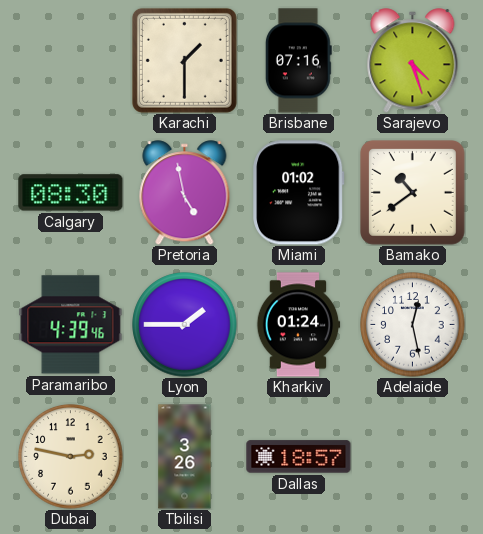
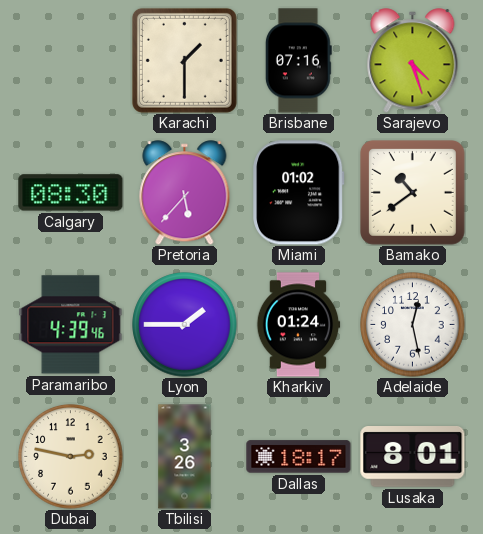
Pretoria: 4:58 -> 5:37
Dallas: 18:57 -> 18:17
Lusaka: none -> 8:01
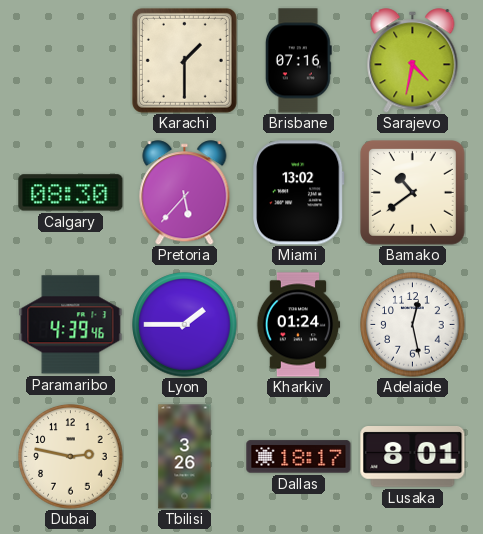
Sarajevo: 4:27 -> 4:32
Miami: 01:02 -> 13:02
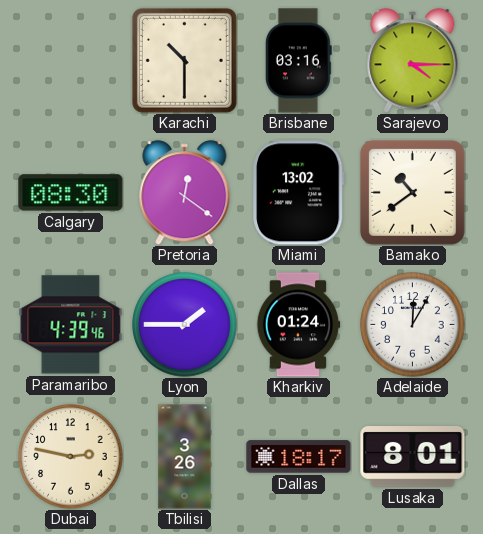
Karachi: 1:30 -> 10:30
Brisbane: 07:16 -> 03:16
Sarajevo: 4:32 -> 4:15
Pretoria: 5:37 -> 12:21
Adelaide: 12:28 -> 12:05
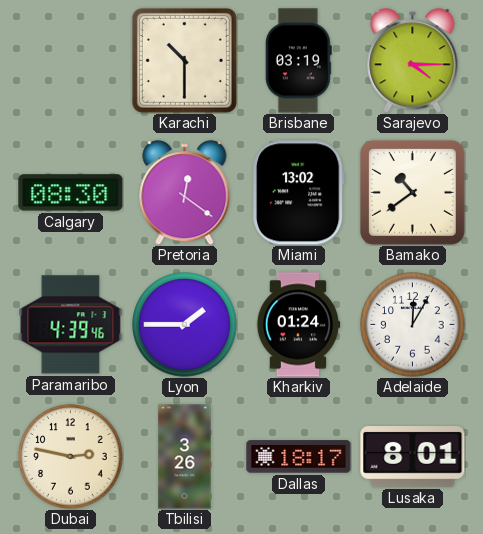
Brisbane: 03:16 -> 03:19
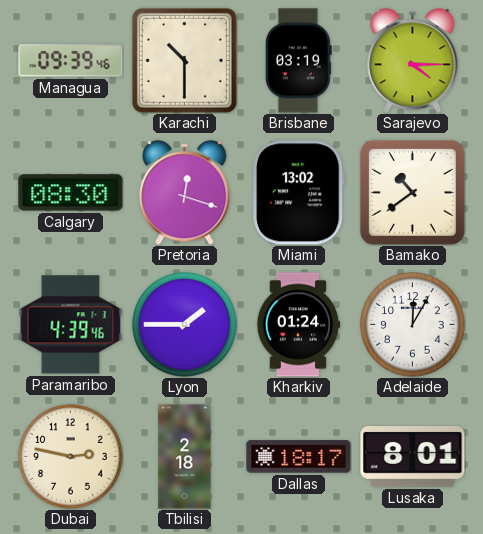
Managua: none -> 09:39
Pretoria: 12:21 -> 12:18
Tbilisi: 3:26 -> 2:18
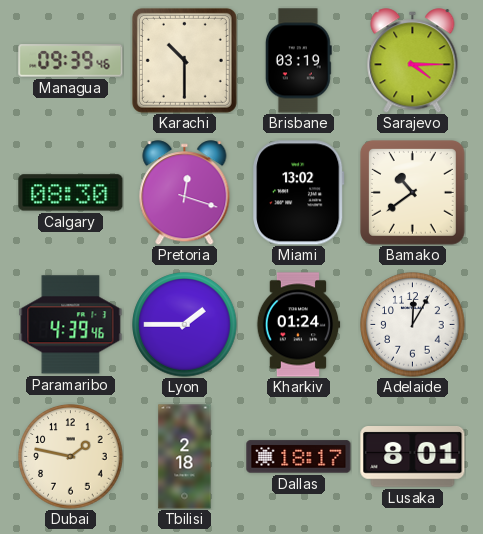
Dubai: 2:47 -> 1:47
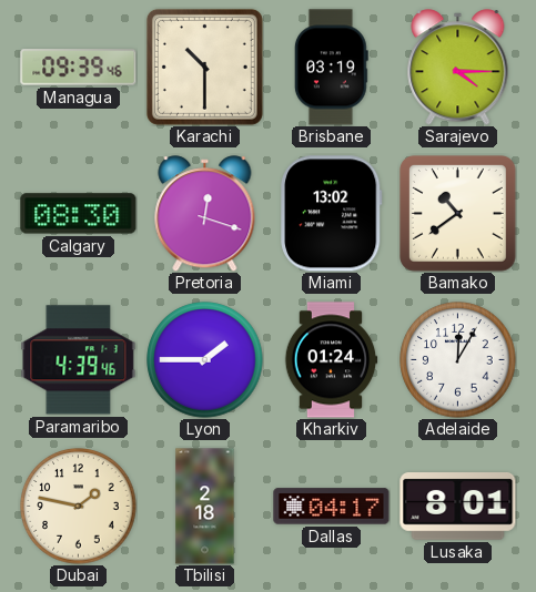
Dallas: 18:17 -> 04:17
